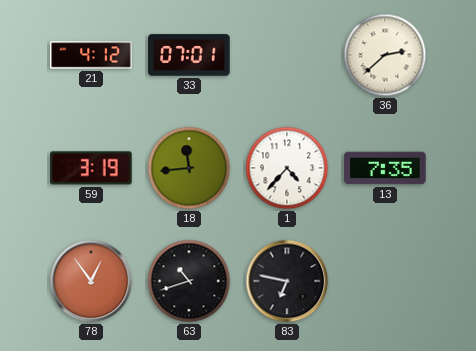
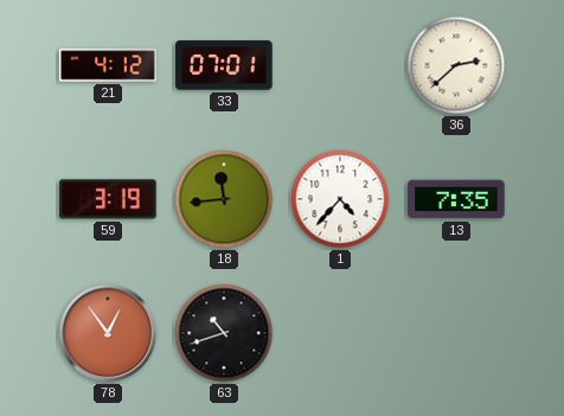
83: 6:47 -> none
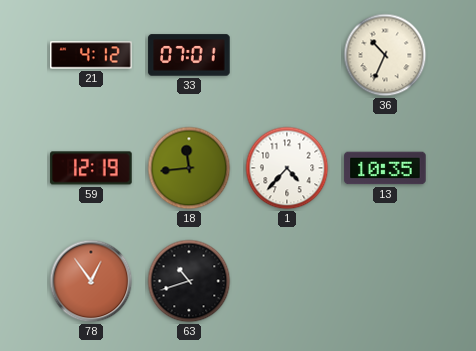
36: 2:38 -> 10:34
59: 3:19 -> 12:19
13: 7:35 -> 10:35
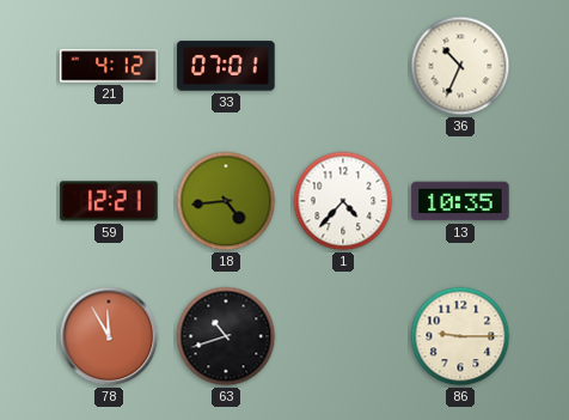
59: 12:19 -> 12:21
18: 11:44 -> 4:44
78: 12:54 -> 11:55
86: none -> 9:15
